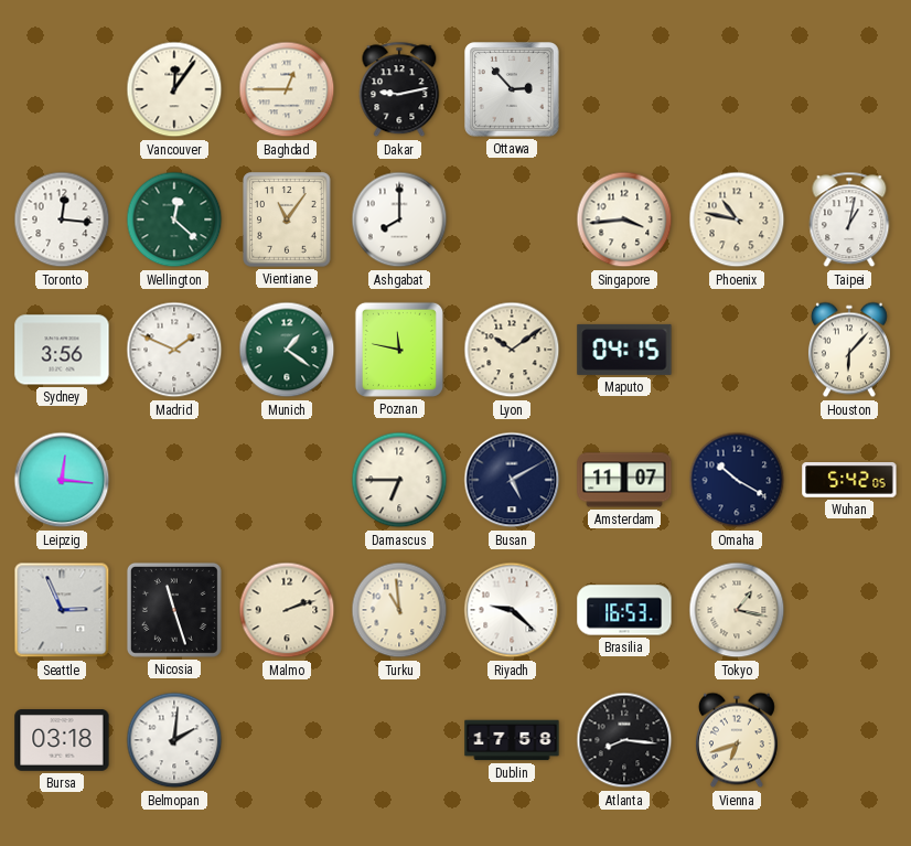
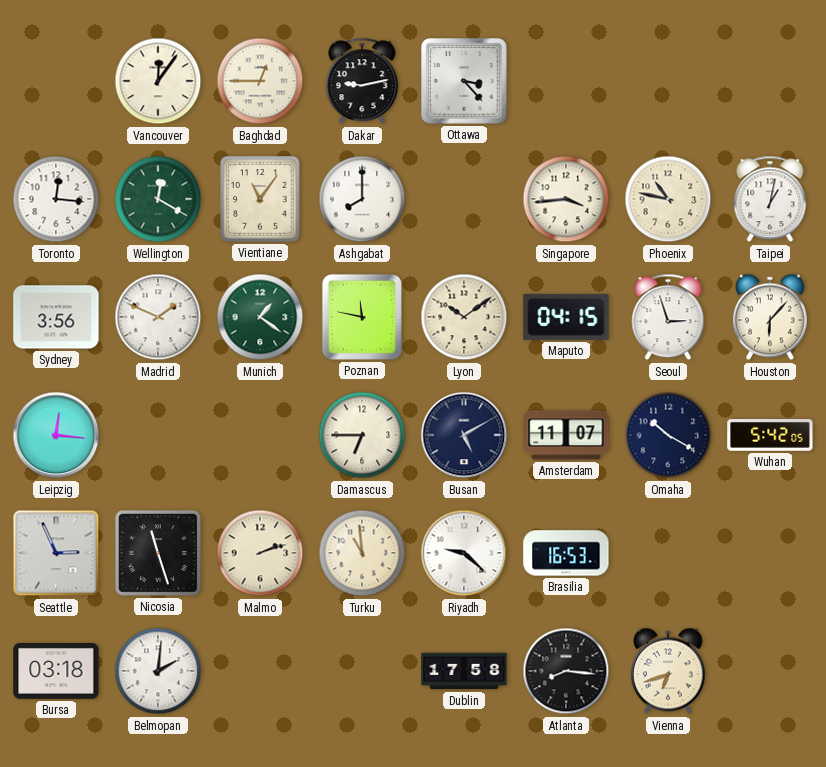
Ottawa: 2:53 -> 3:23
Wellington: 12:22 -> 12:20
Seoul: none -> 2:57
Tokyo: 1:17 -> none
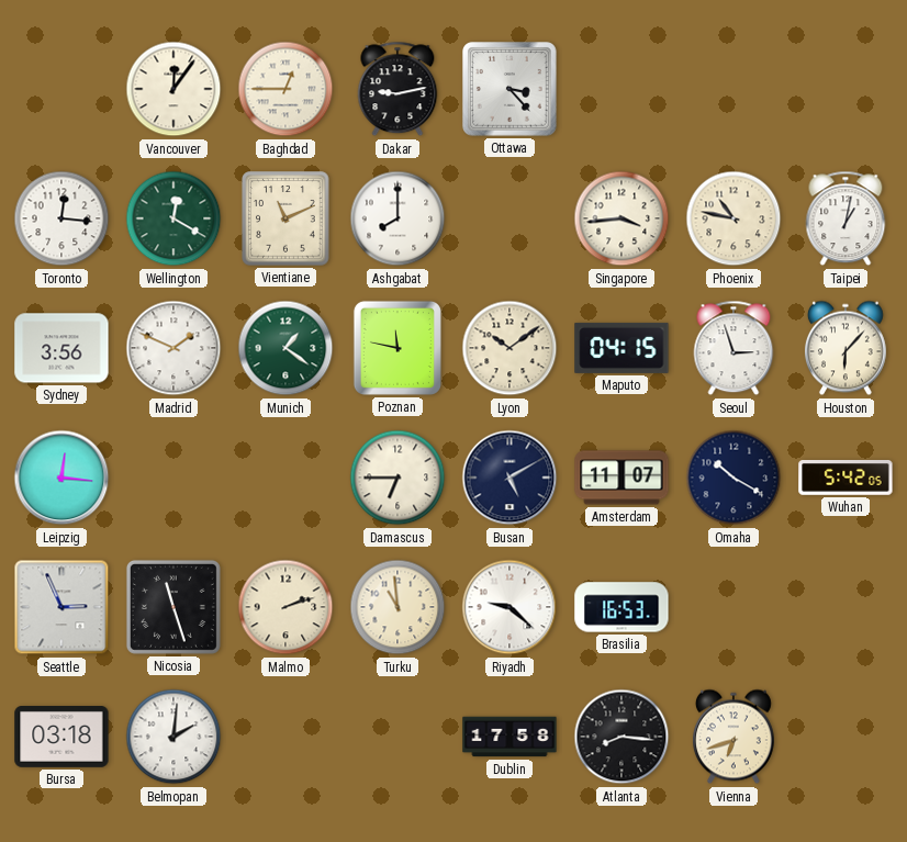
Vientiane: 11:06 -> 11:11
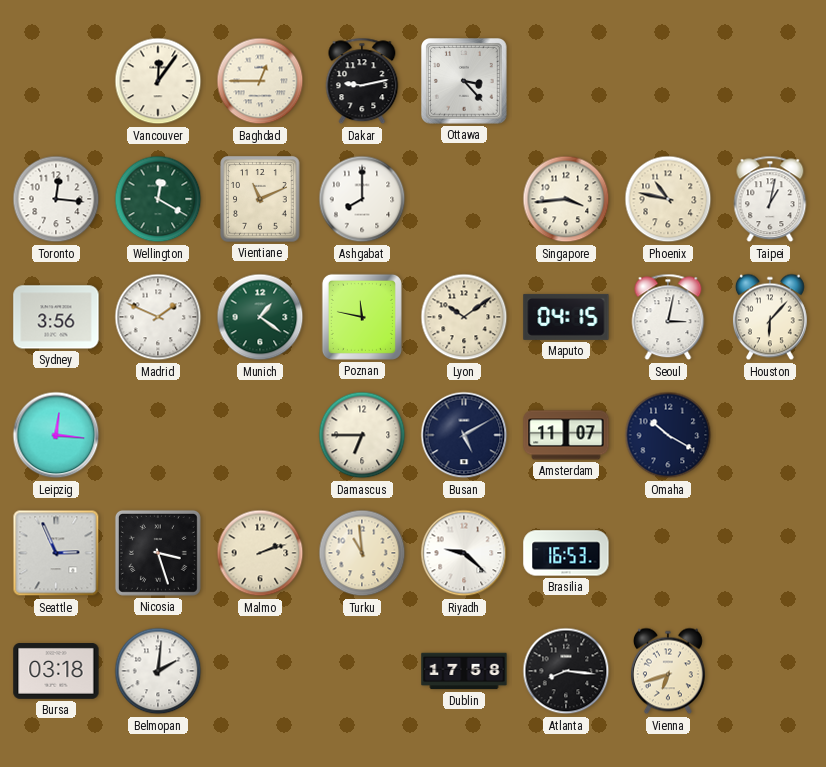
Seoul: 2:57 -> 3:02
Wuhan: 5:42 -> none
Nicosia: 11:27 -> 3:27
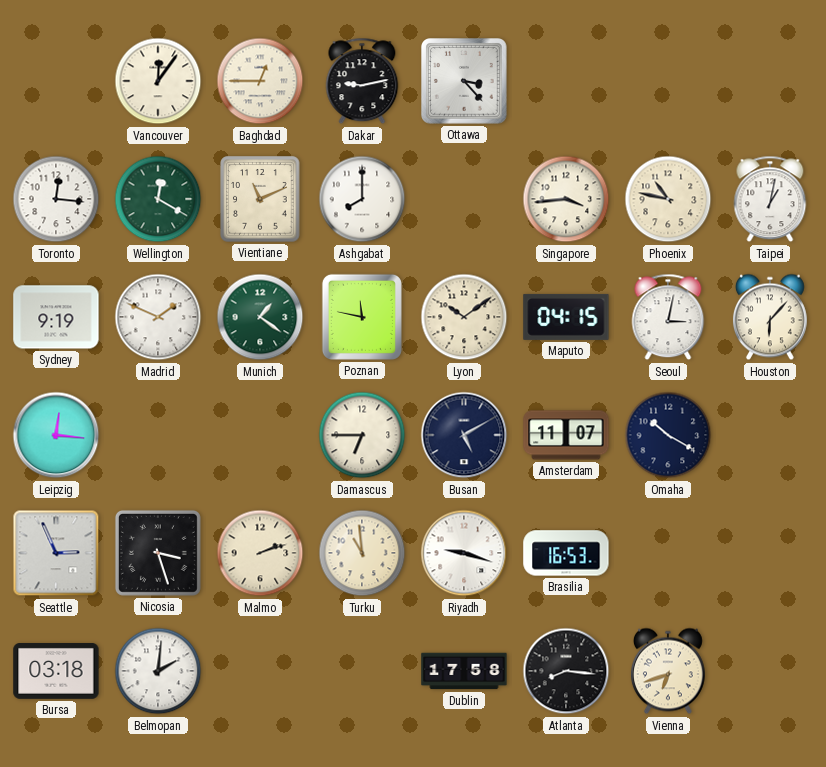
Sydney: 3:56 -> 9:19
Riyadh: 9:22 -> 9:18
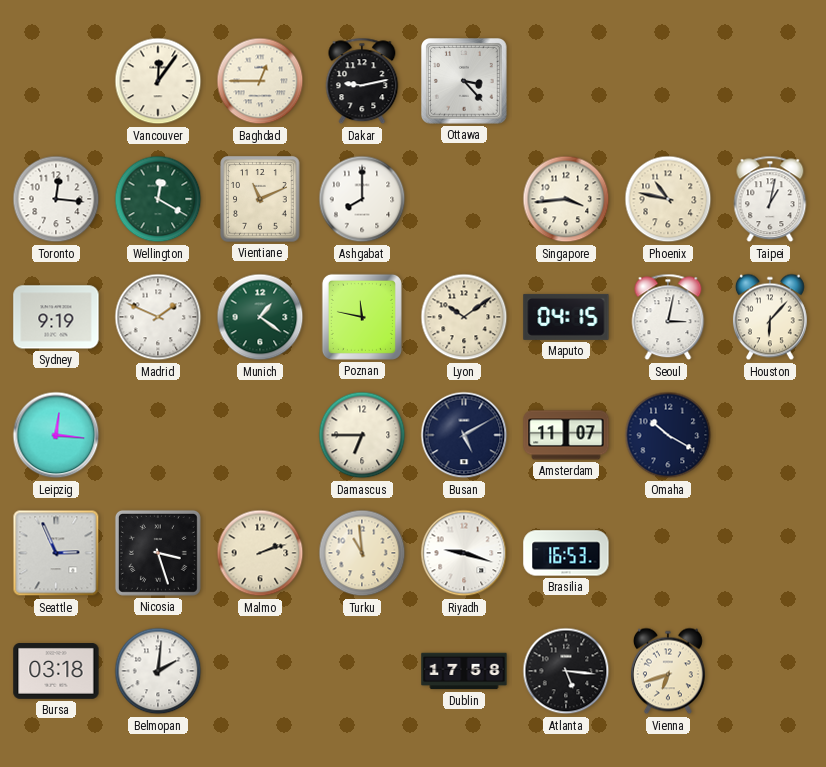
Atlanta: 8:16 -> 5:16
